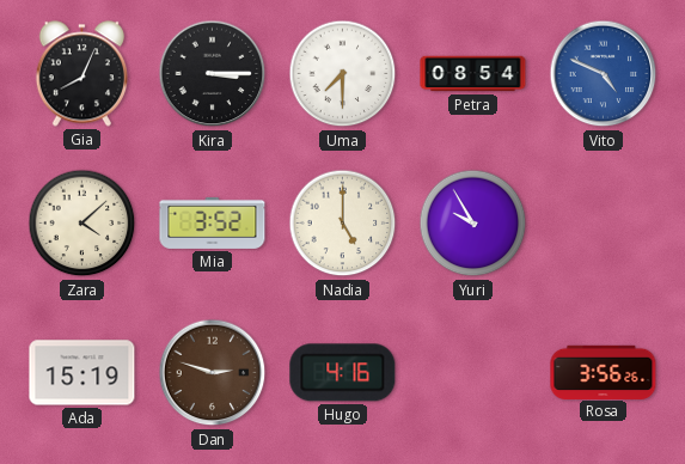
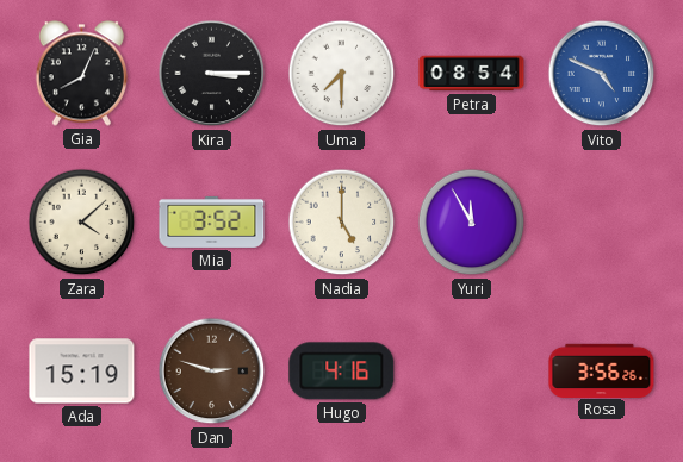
Yuri: 9:55 -> 11:55
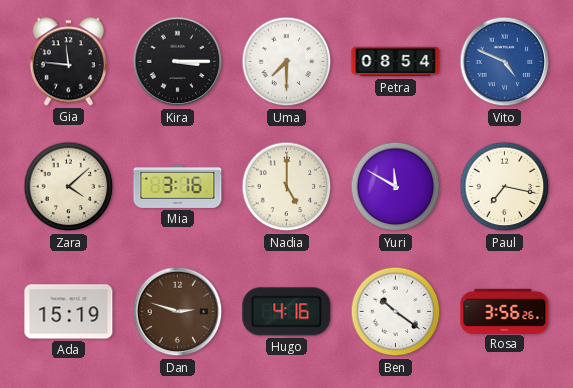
Gia: 8:04 -> 11:46
Mia: 3:52 -> 3:16
Yuri: 11:55 -> 11:50
Paul: none -> 7:17
Ben: none -> 10:21
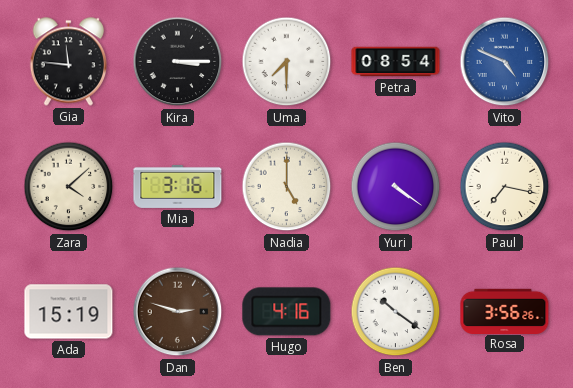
Yuri: 11:50 -> 4:21
